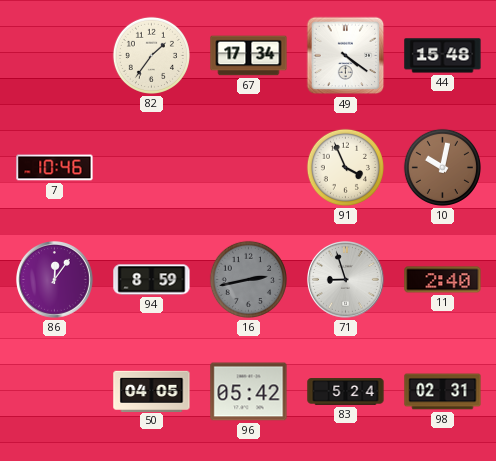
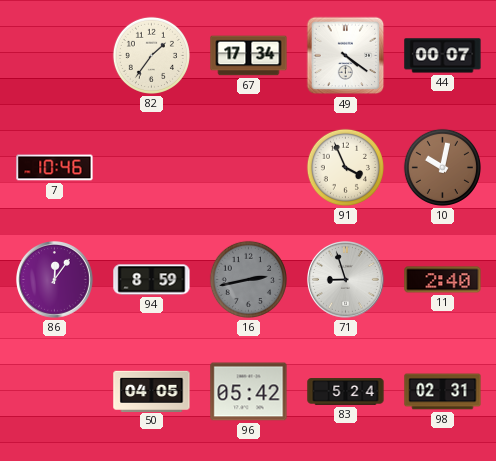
44: 15:48 -> 00:07
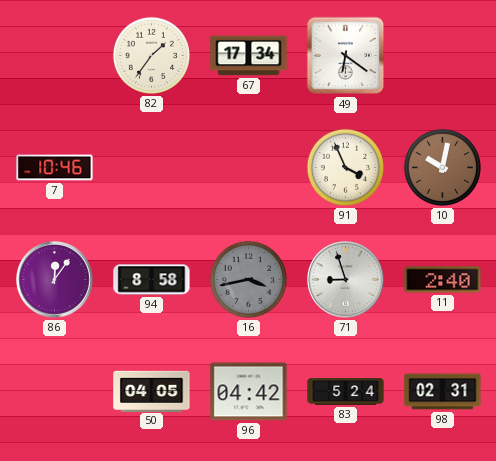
49: 4:21 -> 6:21
44: 00:07 -> none
94: 8:59 -> 8:58
16: 2:43 -> 3:43
96: 05:42 -> 04:42
